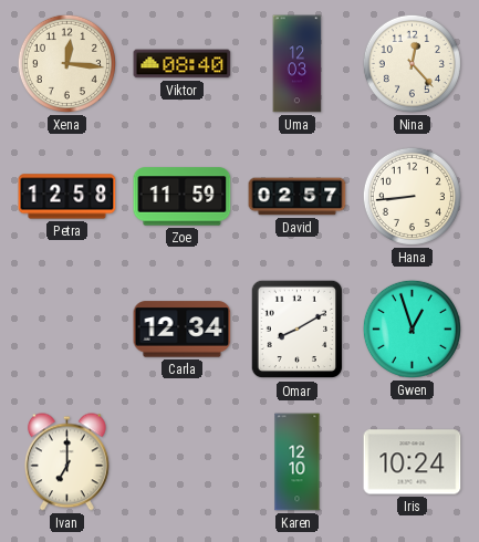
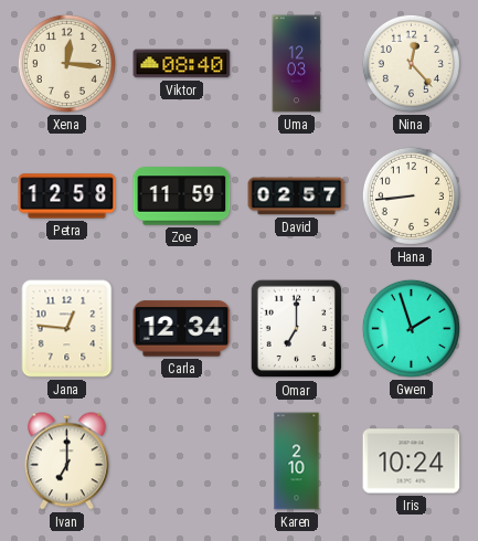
Jana: none -> 12:46
Omar: 8:10 -> 7:00
Gwen: 12:57 -> 1:57
Karen: 12:10 -> 2:10
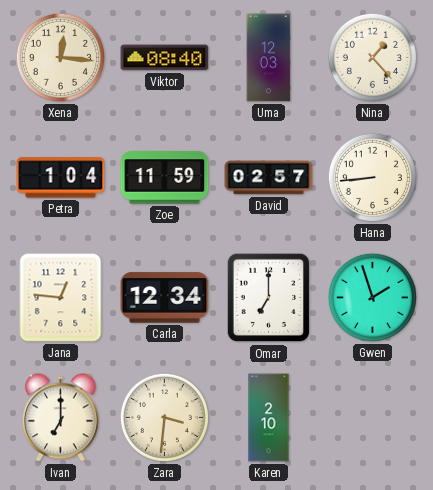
Nina: 12:23 -> 1:23
Petra: 12:58 -> 1:04
Zara: none -> 3:31
Iris: 10:24 -> none
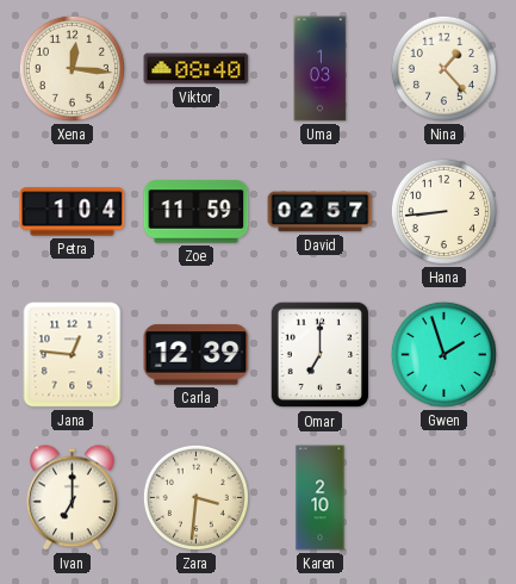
Uma: 12:03 -> 1:03
Carla: 12:34 -> 12:39
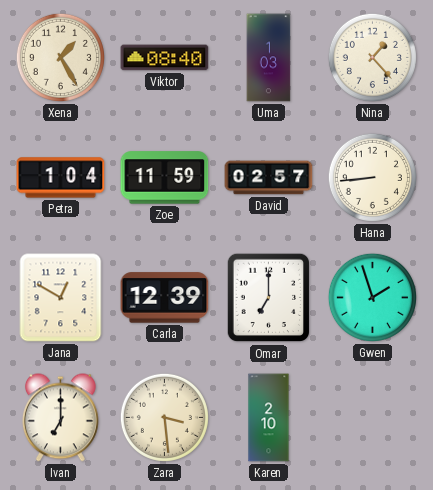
Xena: 12:16 -> 1:25
Jana: 12:46 -> 12:50
Zara: 3:31 -> 3:29
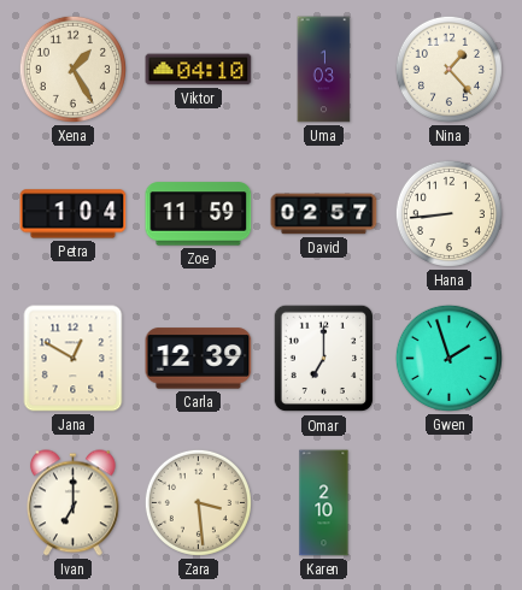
Viktor: 08:40 -> 04:10
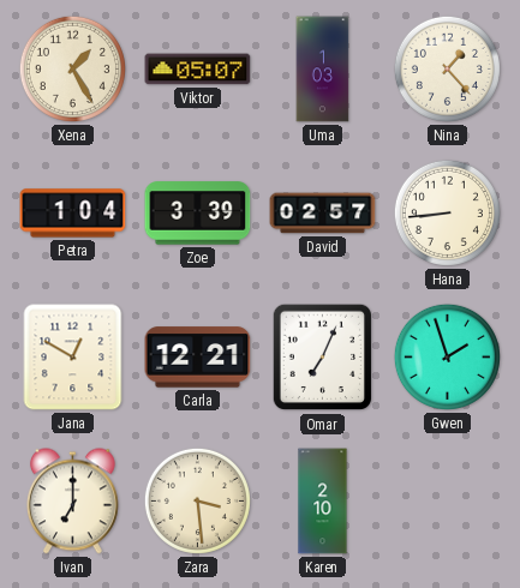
Viktor: 04:10 -> 05:07
Zoe: 11:59 -> 3:39
Carla: 12:39 -> 12:21
Omar: 7:00 -> 7:04
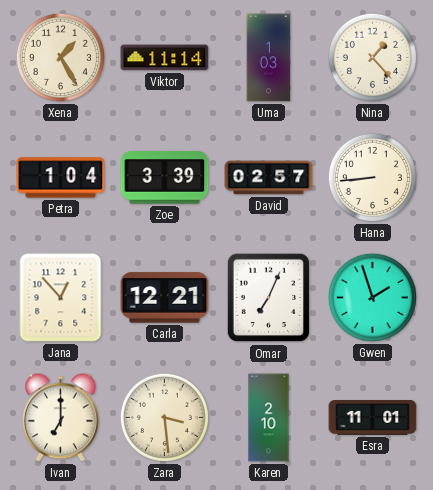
Viktor: 05:07 -> 11:14
Jana: 12:50 -> 12:53
Esra: none -> 11:01
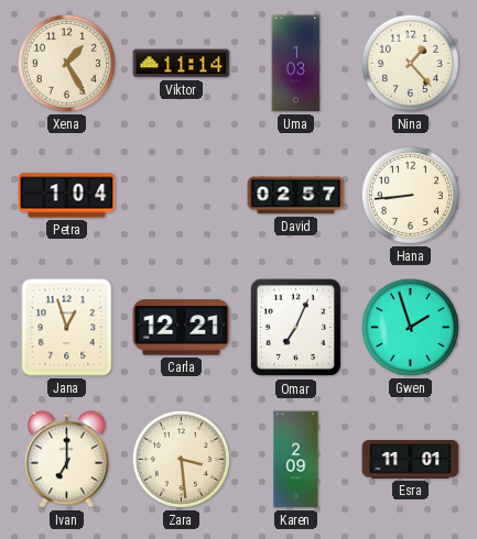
Zoe: 3:39 -> none
Jana: 12:53 -> 12:57
Karen: 2:10 -> 2:09
